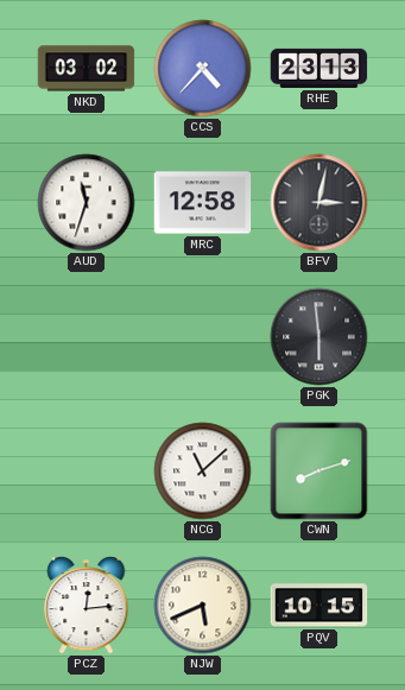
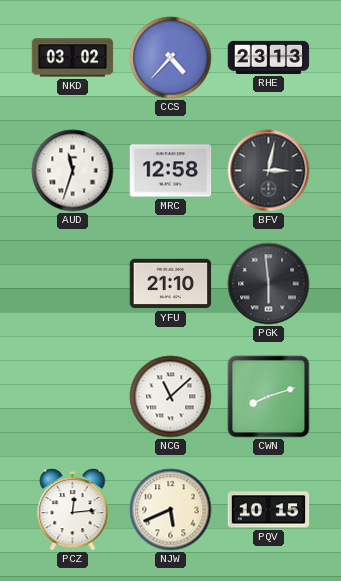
YFU: none -> 21:10
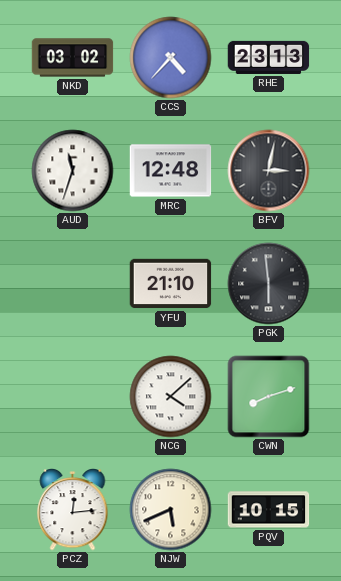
MRC: 12:58 -> 12:48
NCG: 11:08 -> 4:08
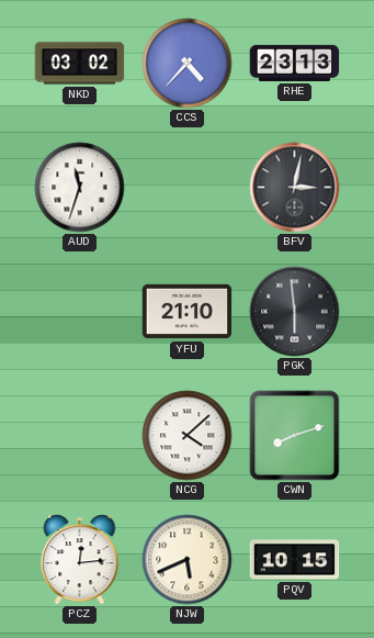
MRC: 12:48 -> none
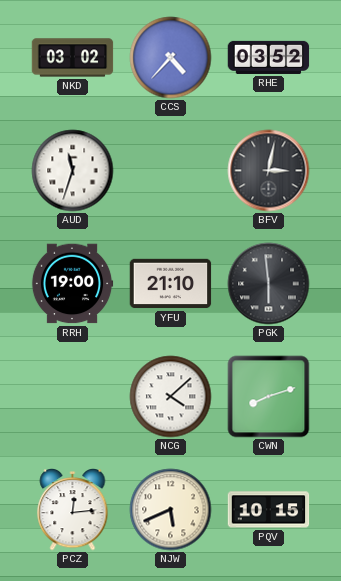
RHE: 23:13 -> 03:52
RRH: none -> 19:00
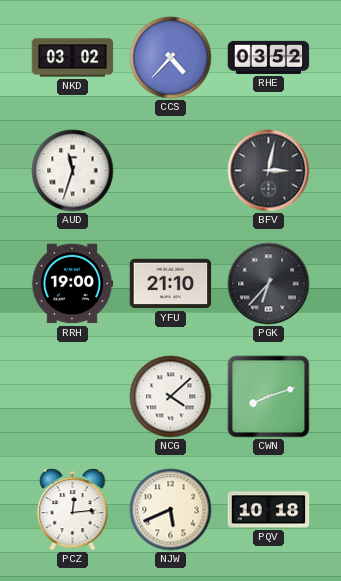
PGK: 5:59 -> 6:37
PQV: 10:15 -> 10:18
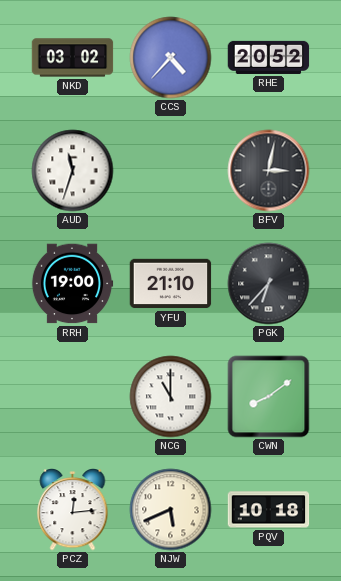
RHE: 03:52 -> 20:52
NCG: 4:08 -> 11:00
CWN: 8:12 -> 8:09
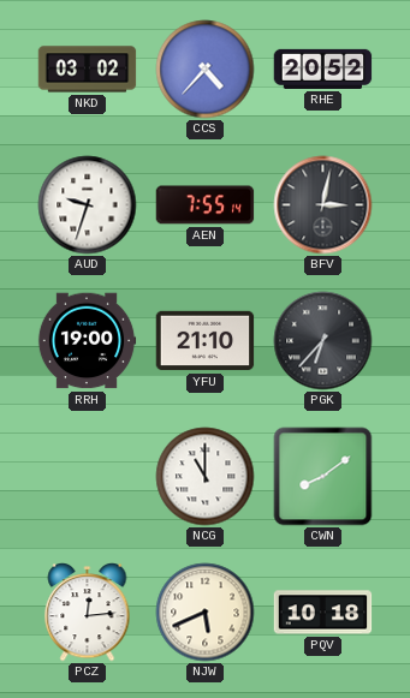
AUD: 11:33 -> 9:33
AEN: none -> 7:55
